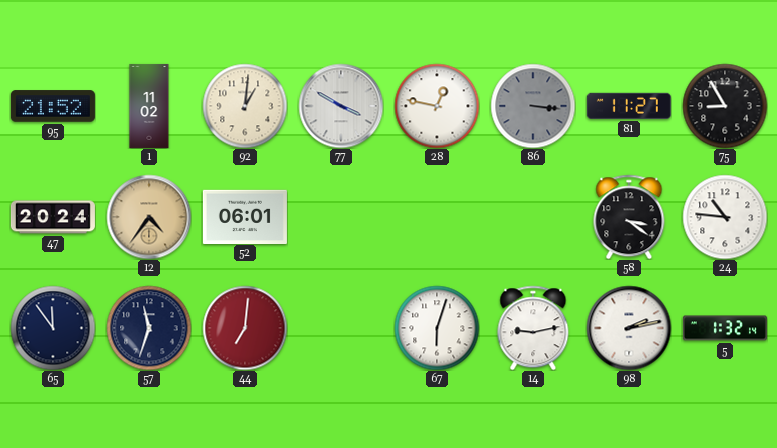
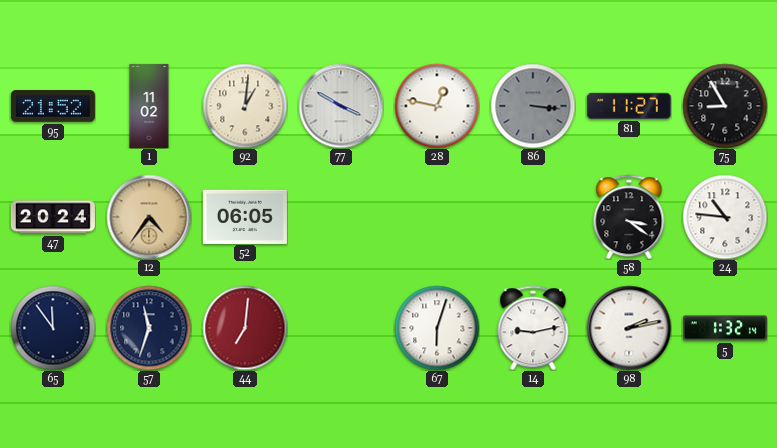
52: 06:01 -> 06:05
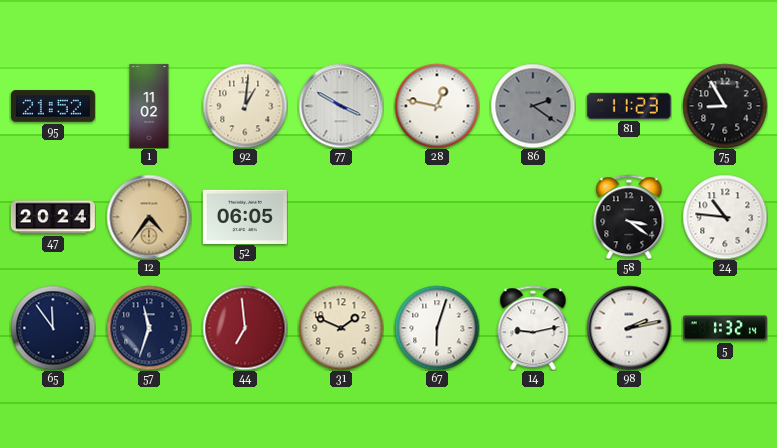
86: 3:16 -> 2:21
81: 11:27 -> 11:23
44: 7:01 -> 6:59
31: none -> 1:49
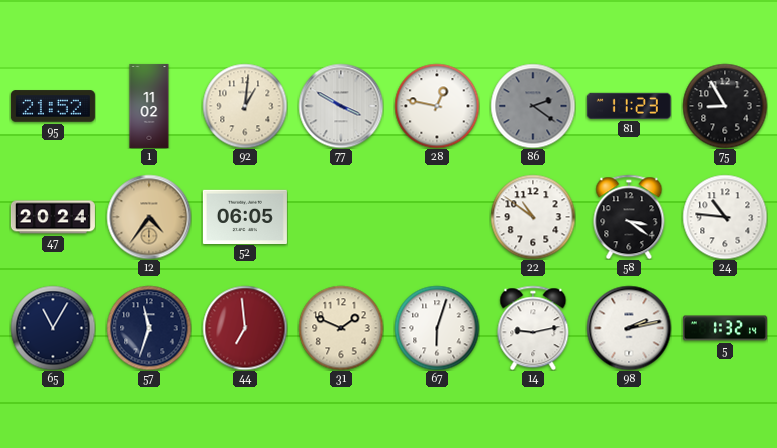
22: none -> 10:51
65: 11:54 -> 11:05
